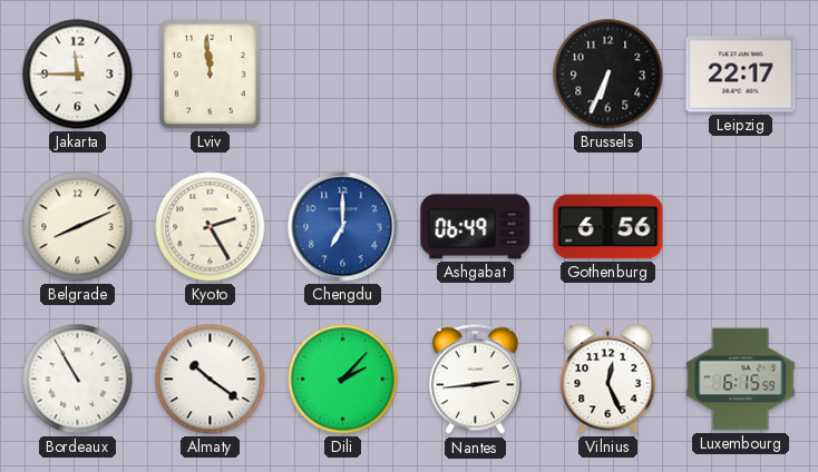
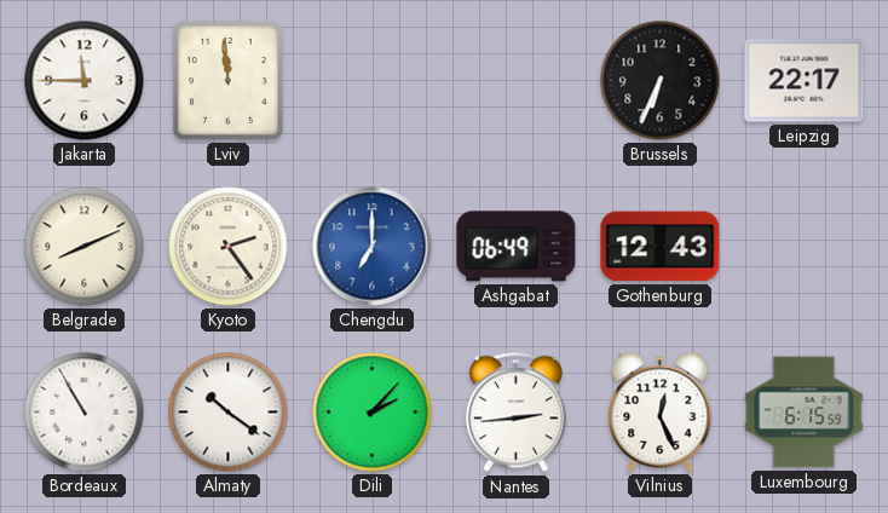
Kyoto: 2:25 -> 2:24
Gothenburg: 6:56 -> 12:43
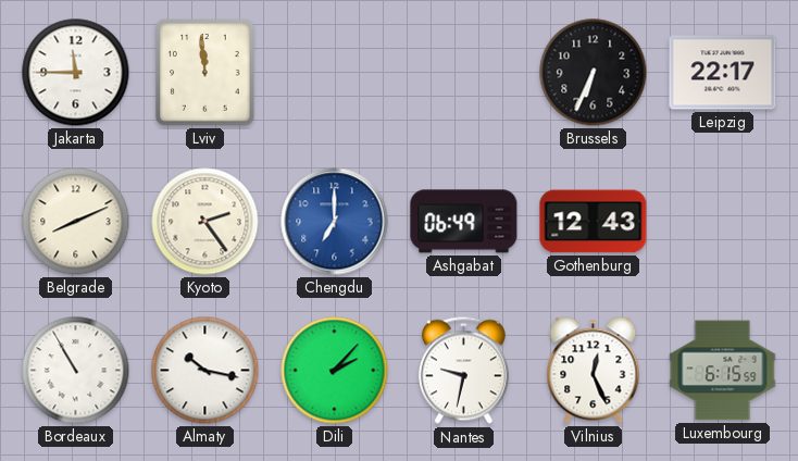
Almaty: 10:21 -> 10:17
Nantes: 2:44 -> 9:32
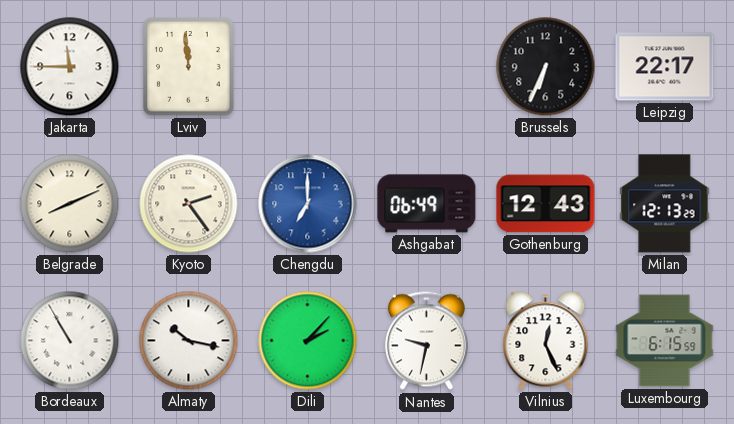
Milan: none -> 12:13
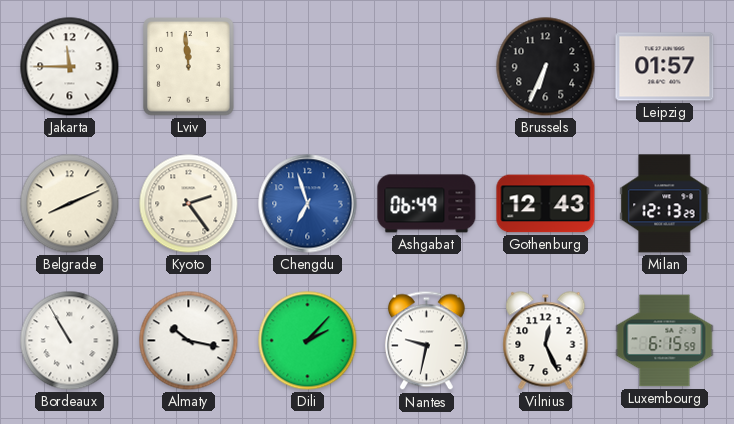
Leipzig: 22:17 -> 01:57
Chengdu: 7:00 -> 6:57
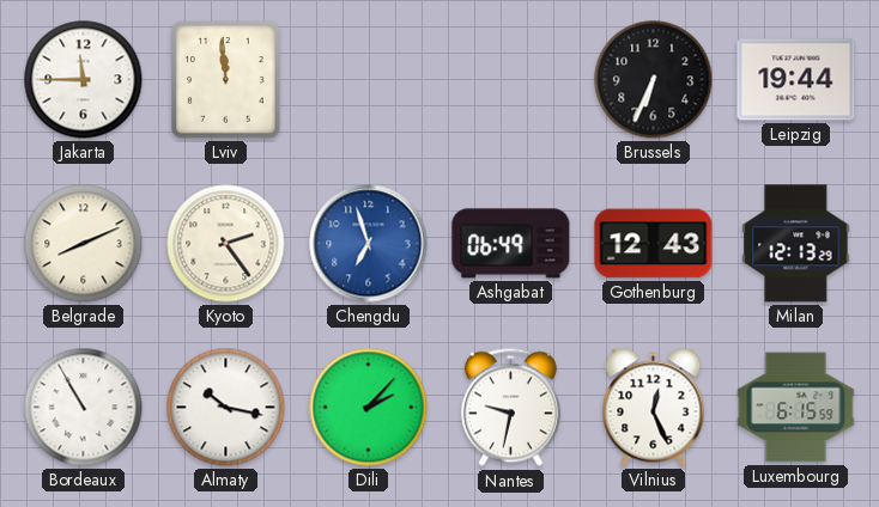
Leipzig: 01:57 -> 19:44
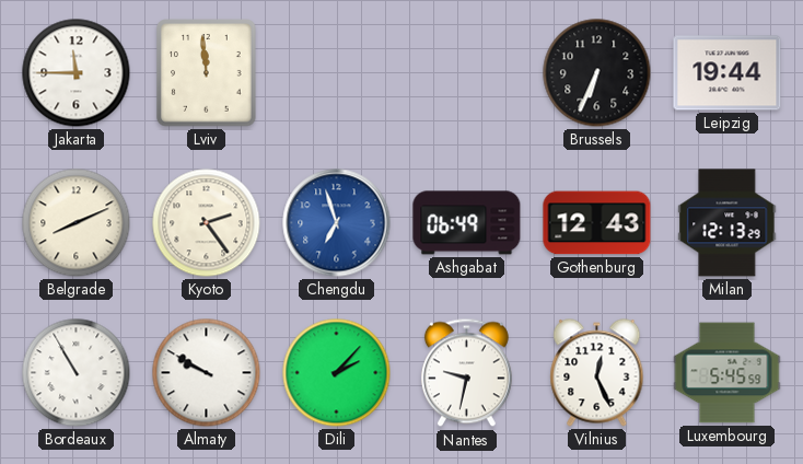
Almaty: 10:17 -> 9:50
Luxembourg: 6:15 -> 5:45
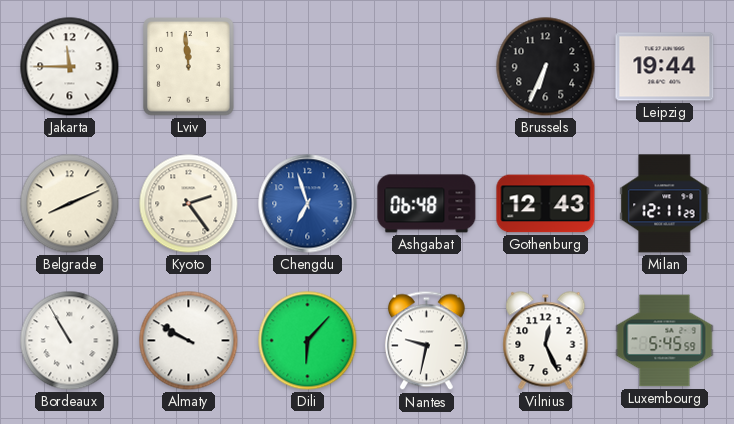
Ashgabat: 06:49 -> 06:48
Milan: 12:13 -> 12:11
Dili: 2:07 -> 6:07
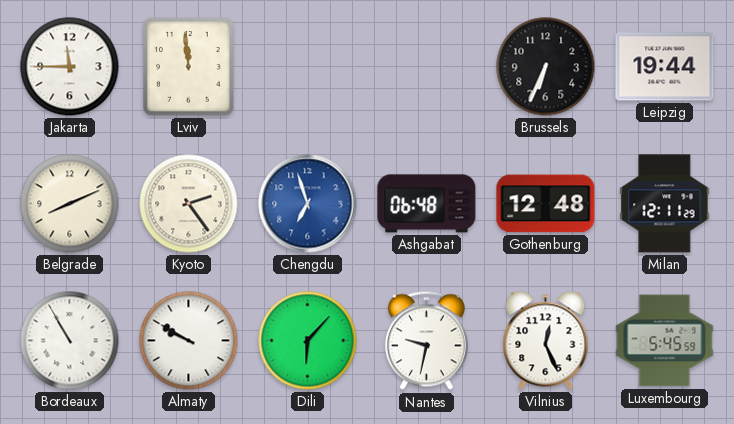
Gothenburg: 12:43 -> 12:48
